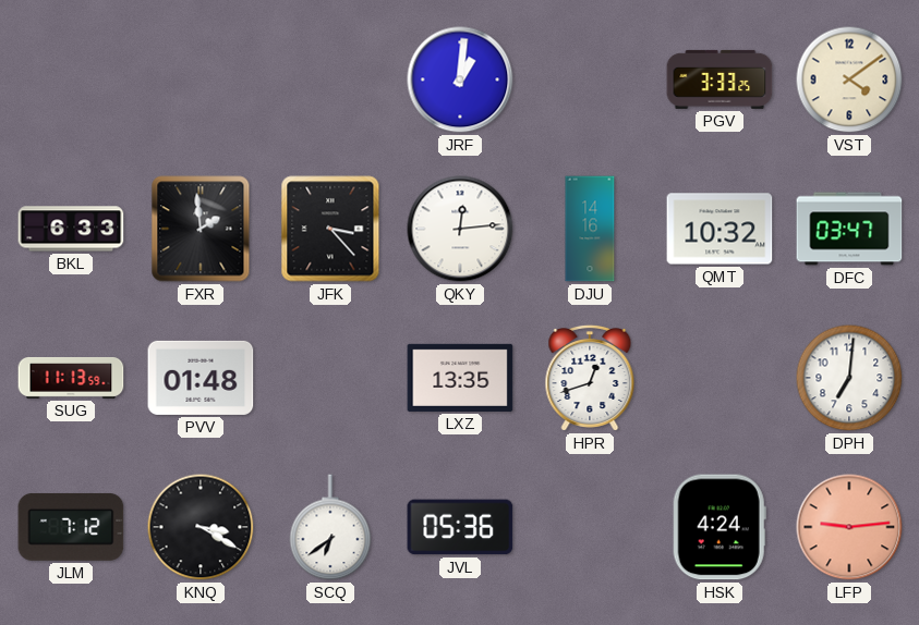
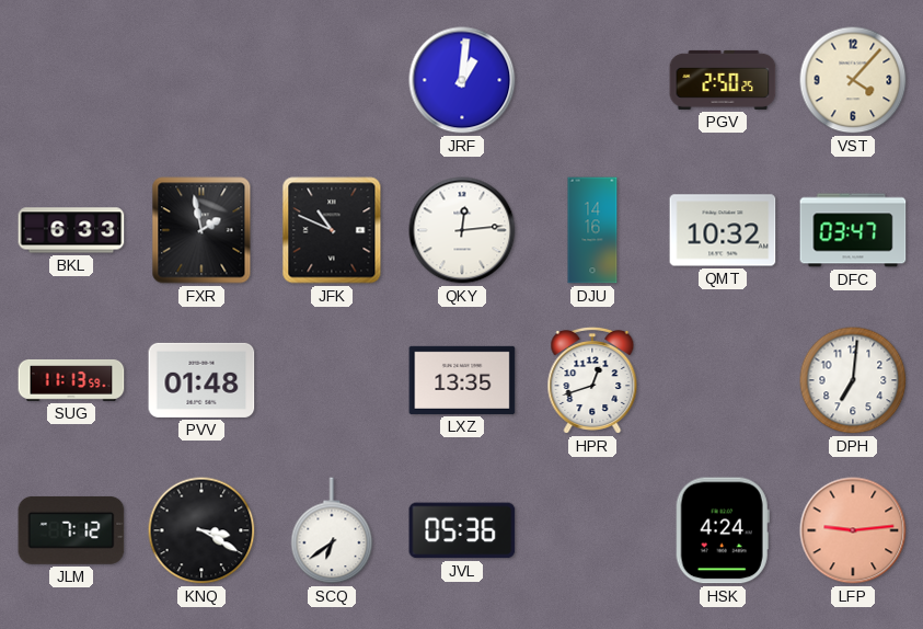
PGV: 3:33 -> 2:50
VST: 4:09 -> 4:07
FXR: 1:59 -> 1:58
JFK: 3:23 -> 10:49
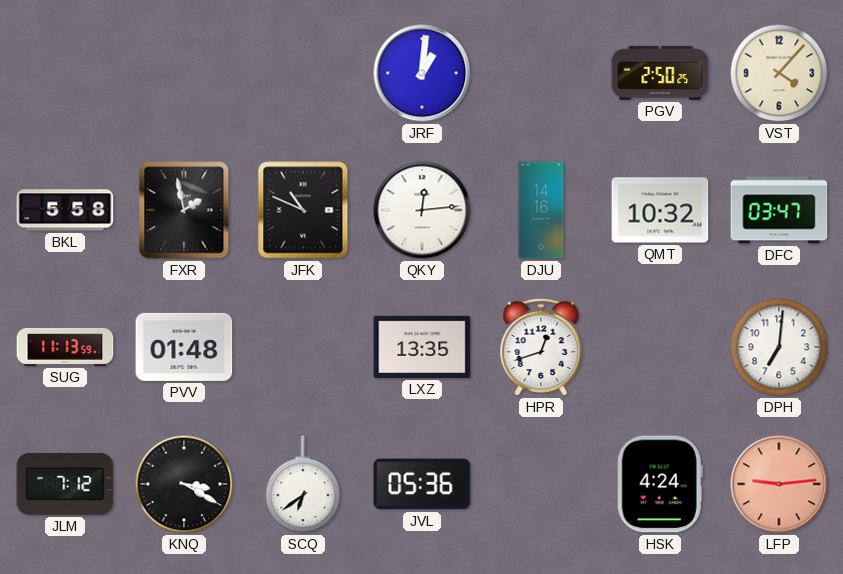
BKL: 6:33 -> 5:58
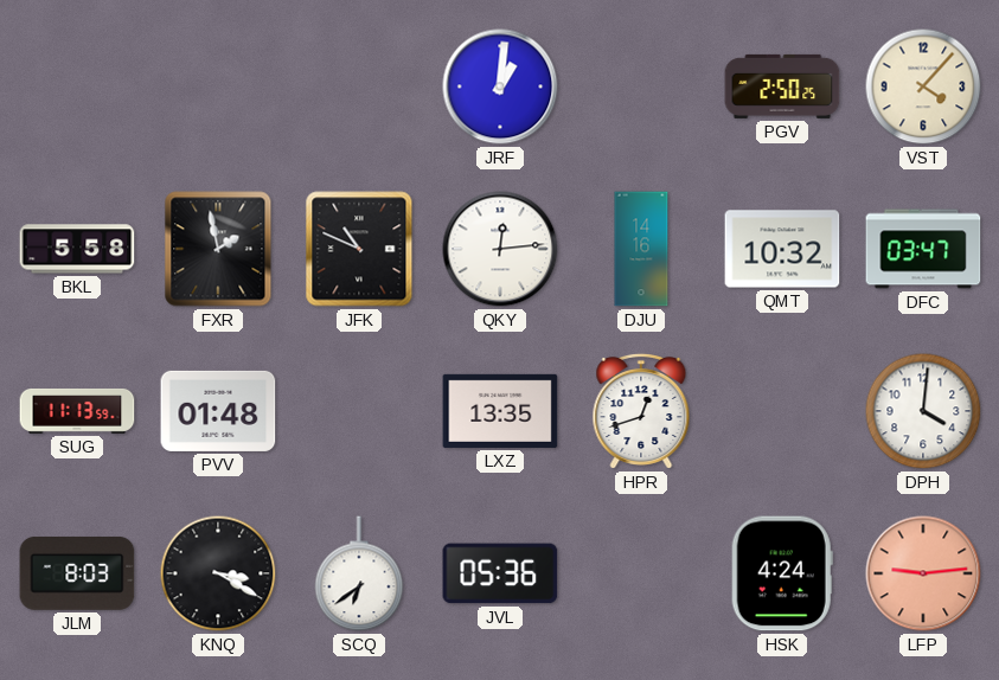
DPH: 7:01 -> 4:01
JLM: 7:12 -> 8:03
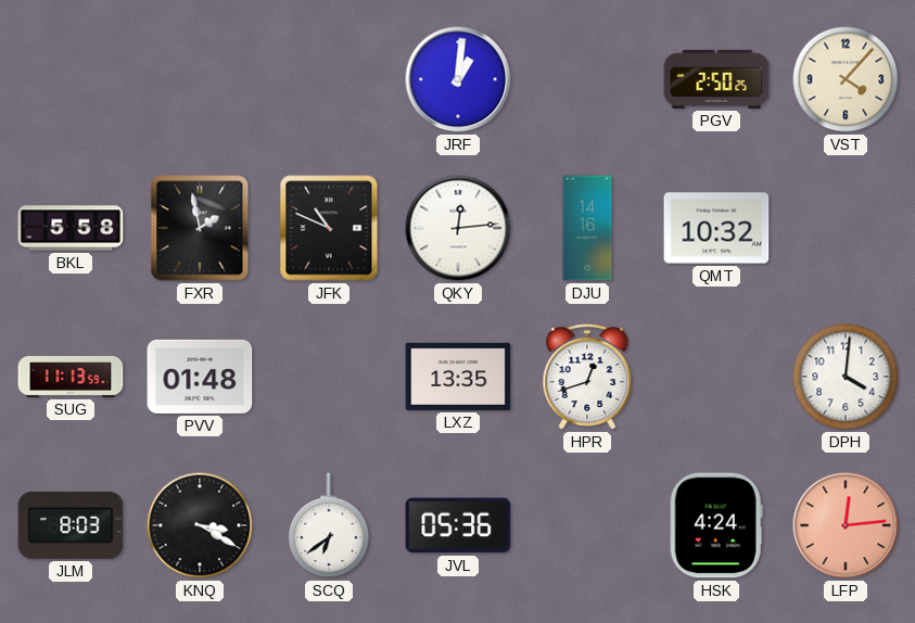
DFC: 03:47 -> none
LFP: 9:14 -> 12:14
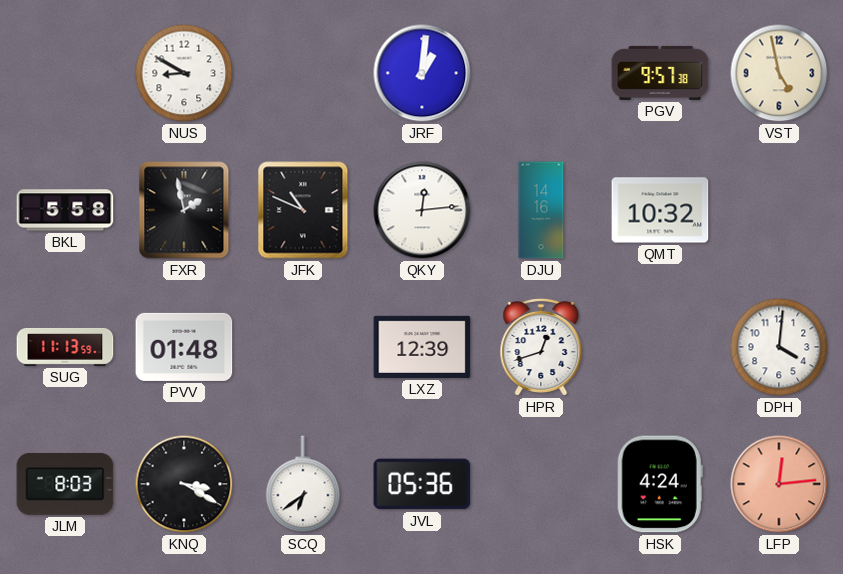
NUS: none -> 8:50
PGV: 2:50 -> 9:57
VST: 4:07 -> 4:58
LXZ: 13:35 -> 12:39
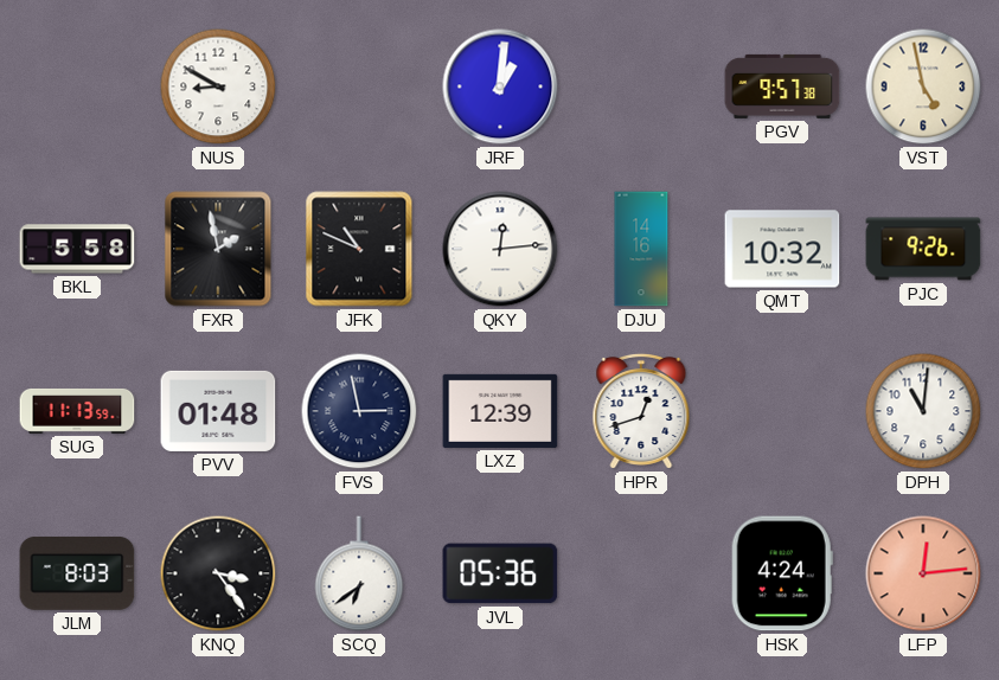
PJC: none -> 9:26
FVS: none -> 2:58
DPH: 4:01 -> 11:01
KNQ: 3:20 -> 3:24
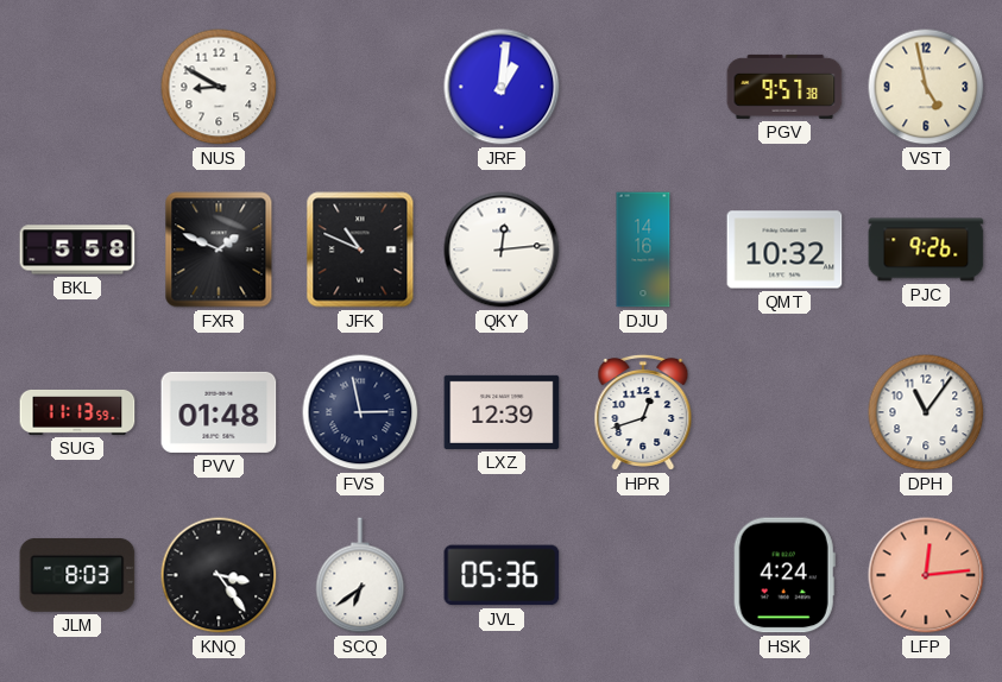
FXR: 1:58 -> 1:49
DPH: 11:01 -> 11:06
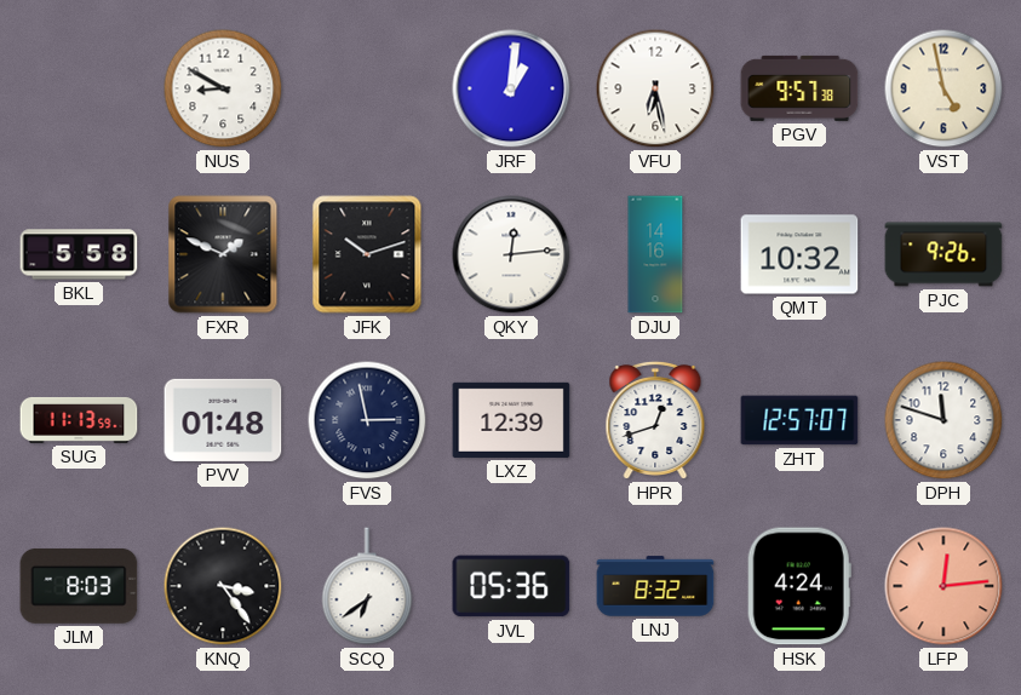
VFU: none -> 6:28
JFK: 10:49 -> 10:12
ZHT: none -> 12:57
DPH: 11:06 -> 11:48
LNJ: none -> 8:32
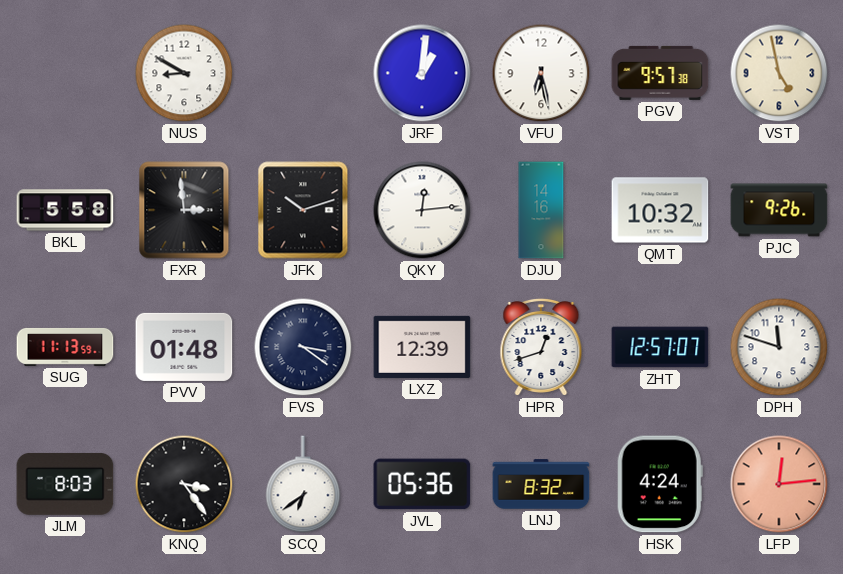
FXR: 1:49 -> 2:59
FVS: 2:58 -> 3:21
